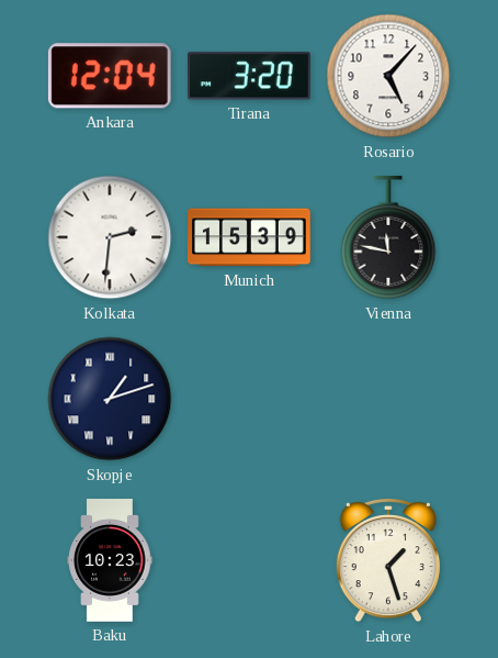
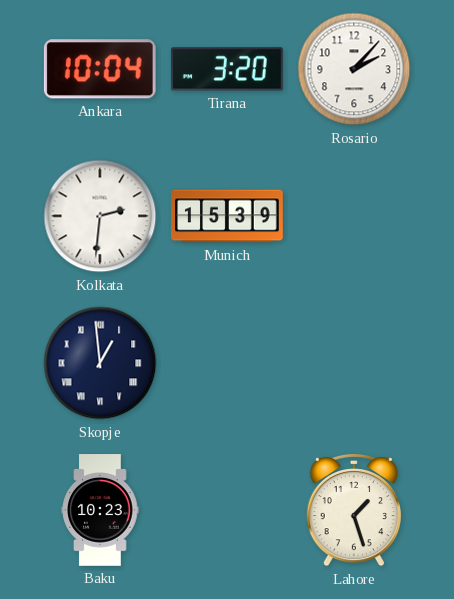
Ankara: 12:04 -> 10:04
Rosario: 5:07 -> 2:07
Vienna: 11:47 -> none
Skopje: 1:12 -> 12:59
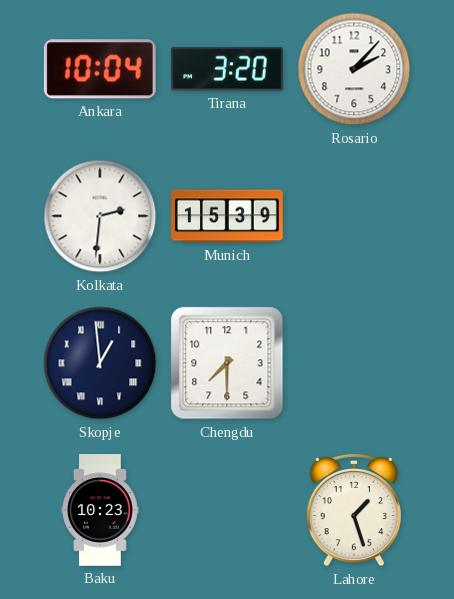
Chengdu: none -> 7:30
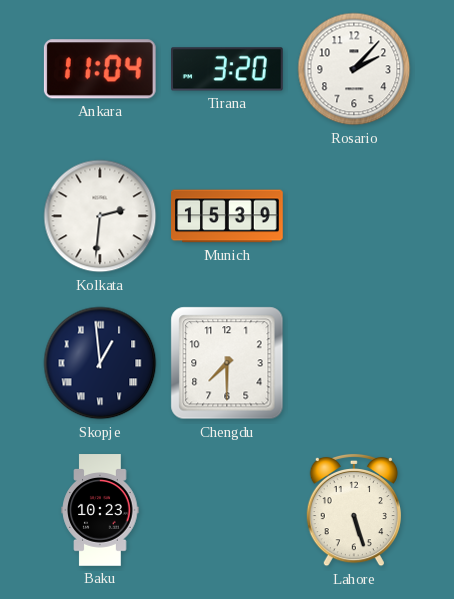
Ankara: 10:04 -> 11:04
Lahore: 1:27 -> 5:27
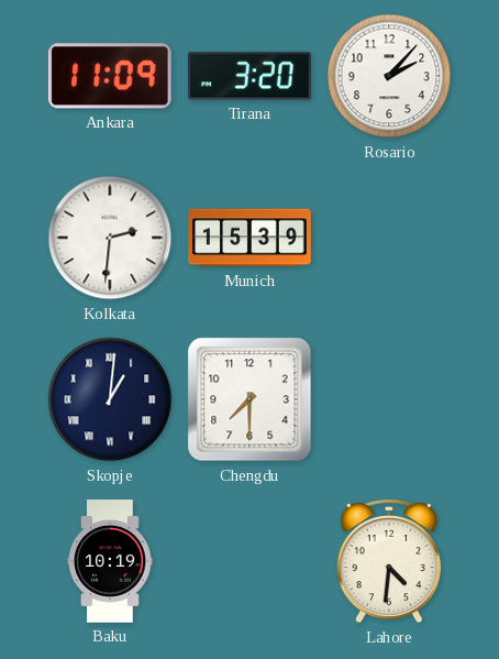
Ankara: 11:04 -> 11:09
Skopje: 12:59 -> 1:01
Baku: 10:23 -> 10:19
Lahore: 5:27 -> 4:31
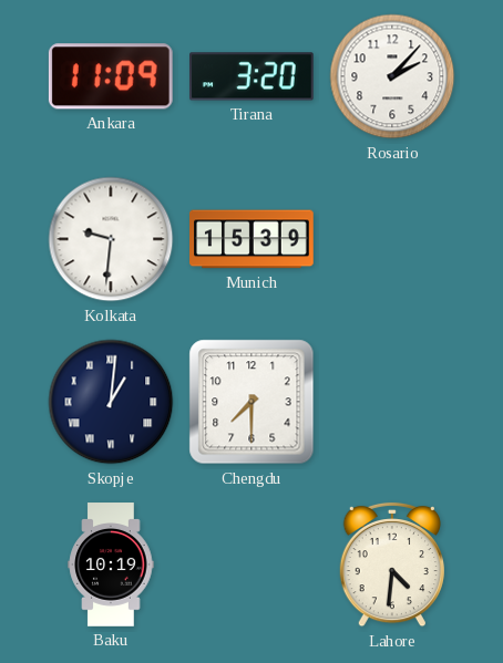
Kolkata: 2:31 -> 9:31
